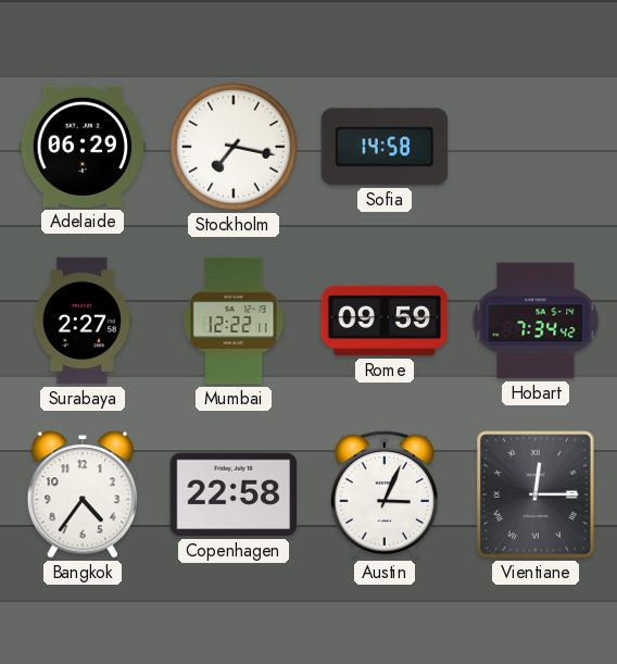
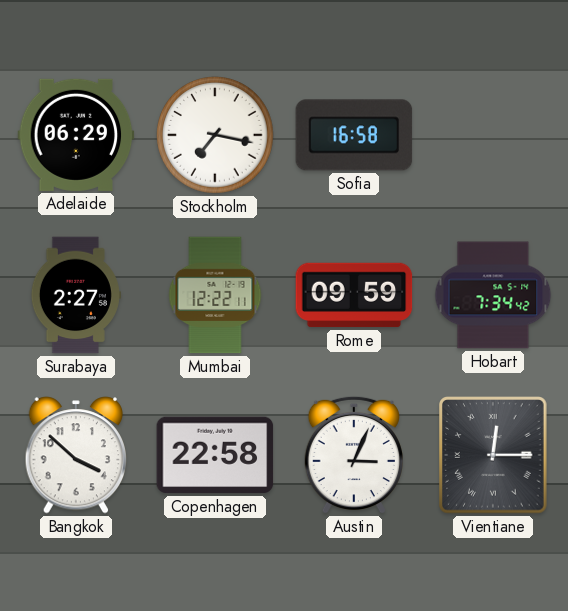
Sofia: 14:58 -> 16:58
Bangkok: 4:36 -> 3:52
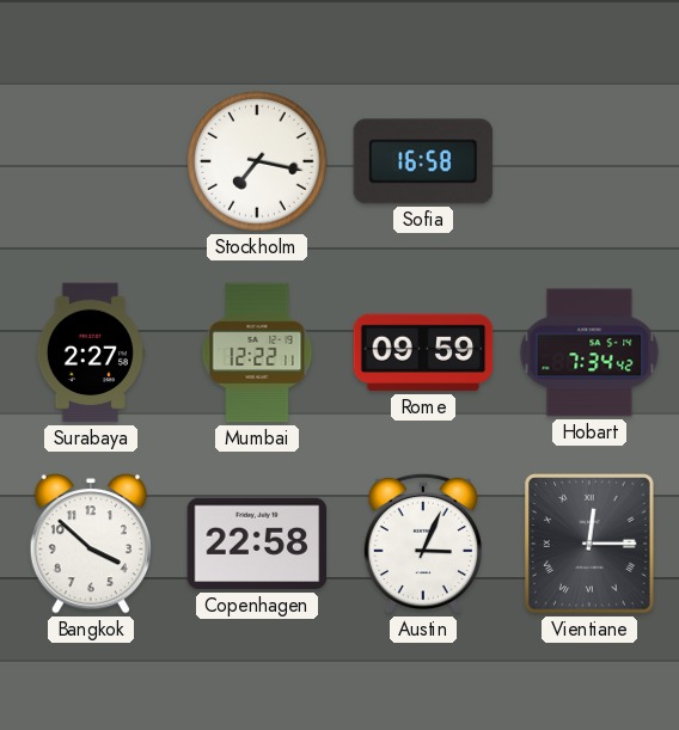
Adelaide: 06:29 -> none
